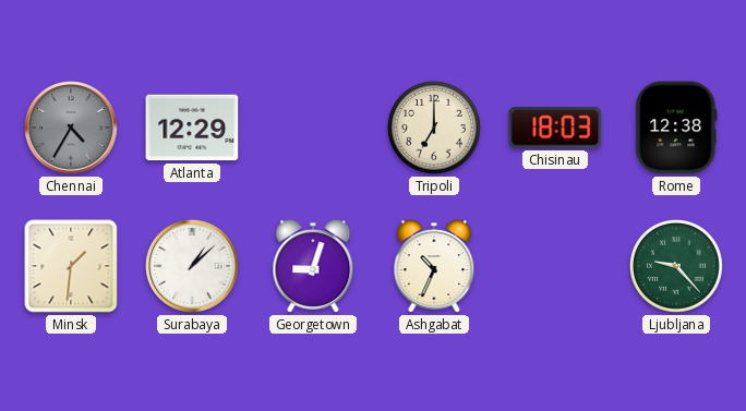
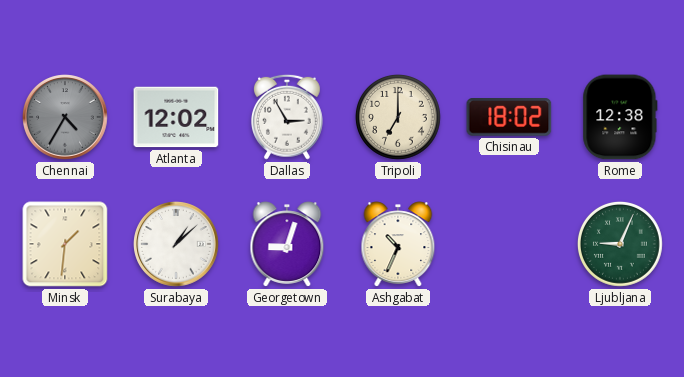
Atlanta: 12:29 -> 12:02
Dallas: none -> 2:55
Chisinau: 18:03 -> 18:02
Ljubljana: 9:23 -> 9:04
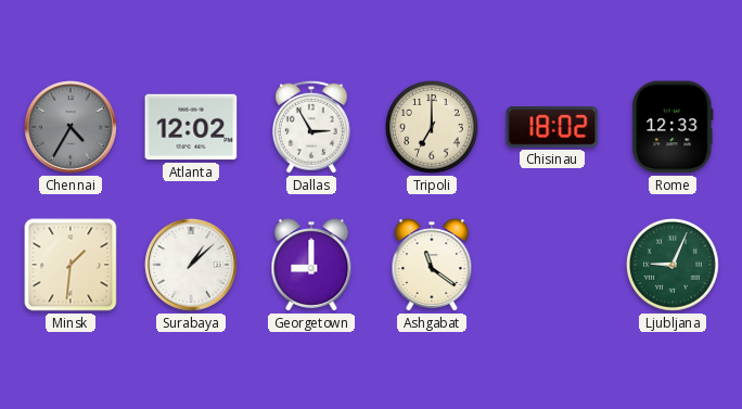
Rome: 12:38 -> 12:33
Georgetown: 9:03 -> 9:00
Ashgabat: 10:34 -> 11:21
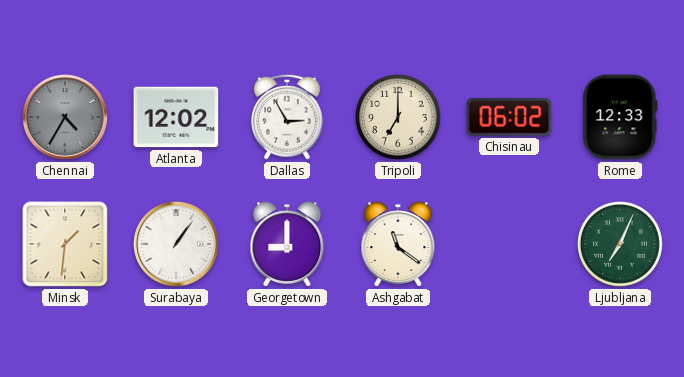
Chisinau: 18:02 -> 06:02
Surabaya: 1:08 -> 1:06
Ljubljana: 9:04 -> 7:04
